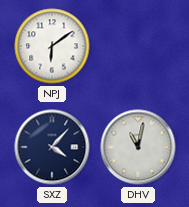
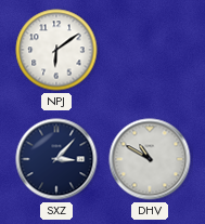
SXZ: 4:07 -> 3:07
DHV: 11:02 -> 10:50
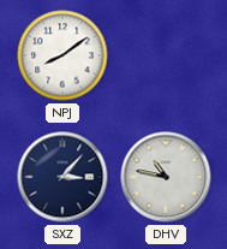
NPJ: 6:09 -> 8:09
DHV: 10:50 -> 10:47
